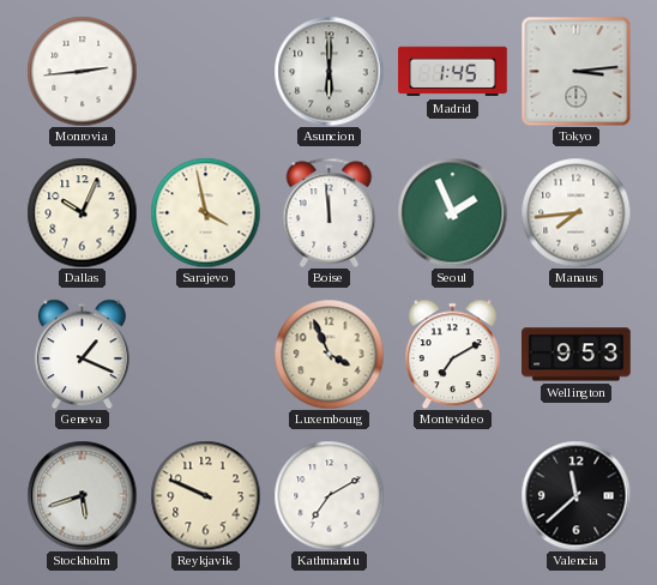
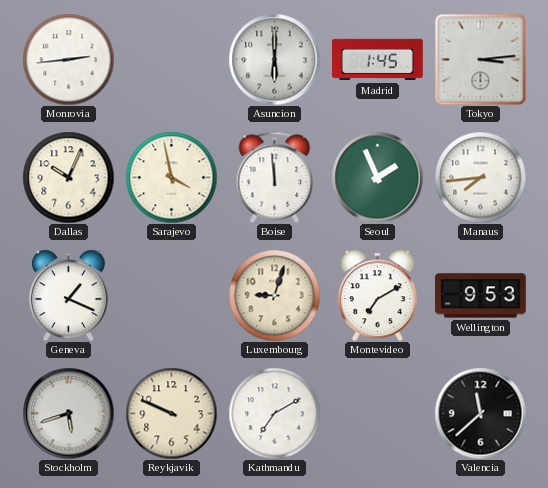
Luxembourg: 3:56 -> 9:03
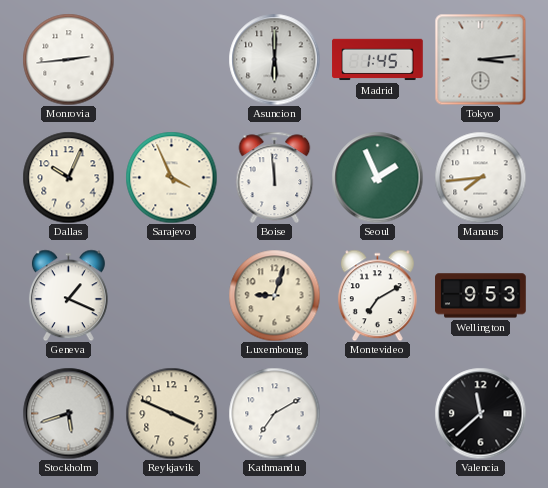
Sarajevo: 3:58 -> 3:56
Reykjavik: 9:49 -> 3:49
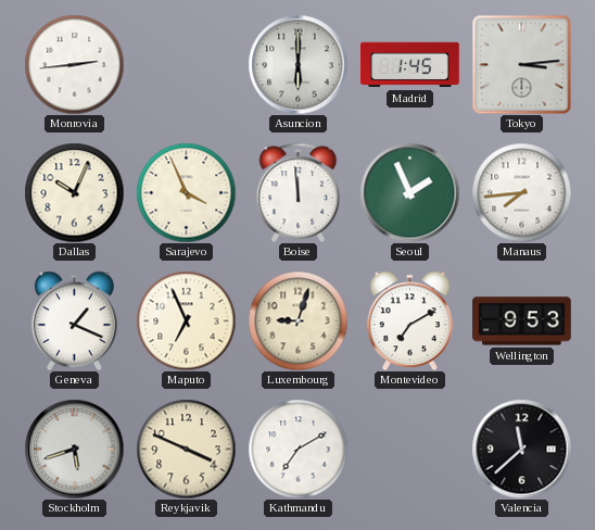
Maputo: none -> 6:56
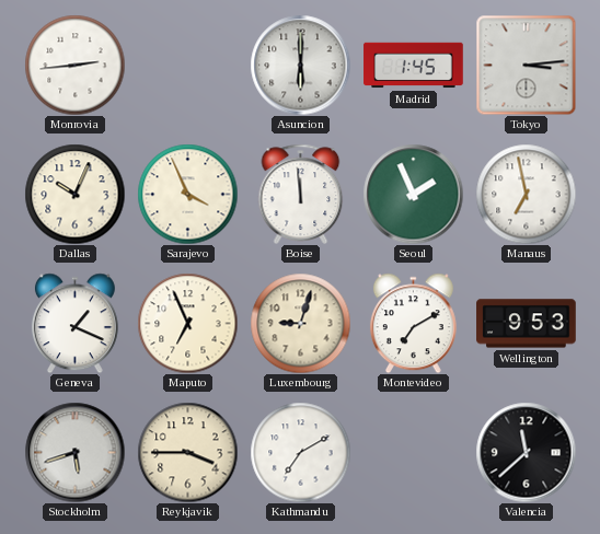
Manaus: 7:44 -> 6:58
Reykjavik: 3:49 -> 3:45
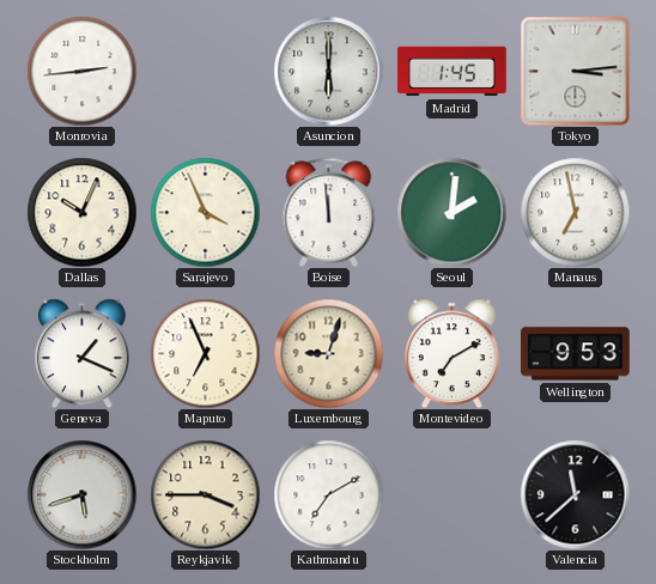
Seoul: 1:56 -> 2:01
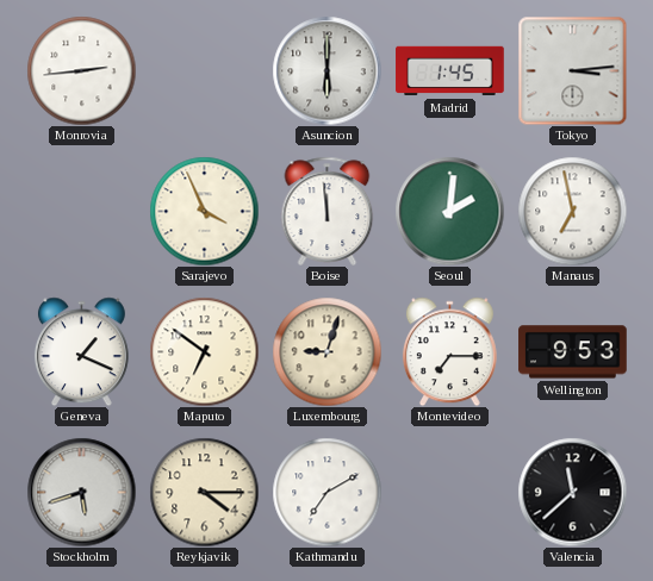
Dallas: 10:04 -> none
Maputo: 6:56 -> 6:51
Montevideo: 7:10 -> 7:15
Reykjavik: 3:45 -> 4:15
